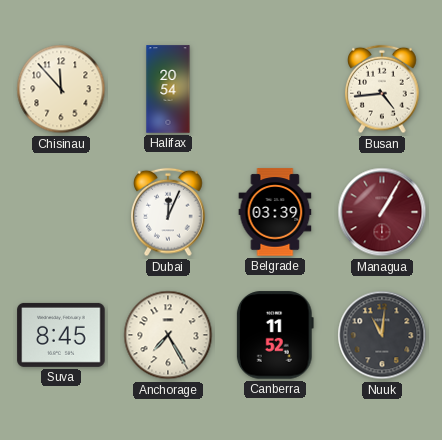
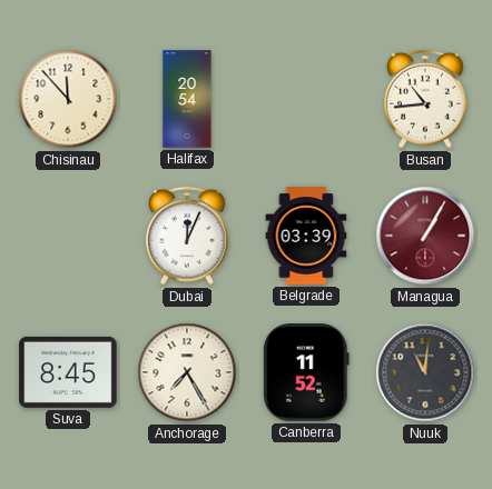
Busan: 4:44 -> 10:44
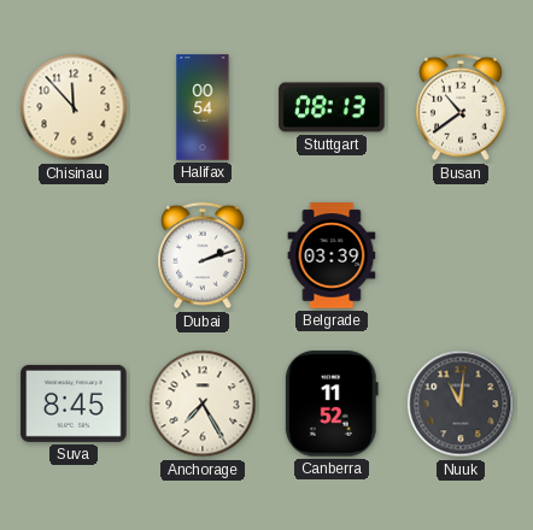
Halifax: 20:54 -> 00:54
Stuttgart: none -> 08:13
Busan: 10:44 -> 10:39
Dubai: 12:04 -> 2:12
Managua: 1:05 -> none
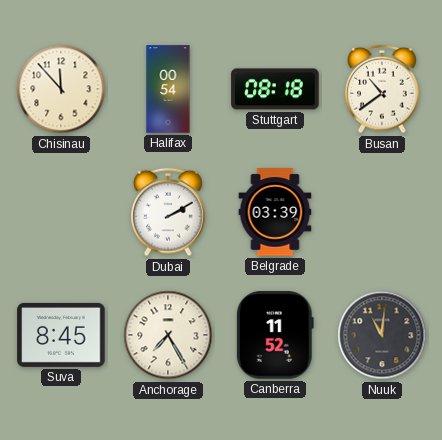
Stuttgart: 08:13 -> 08:18
Dubai: 2:12 -> 2:10
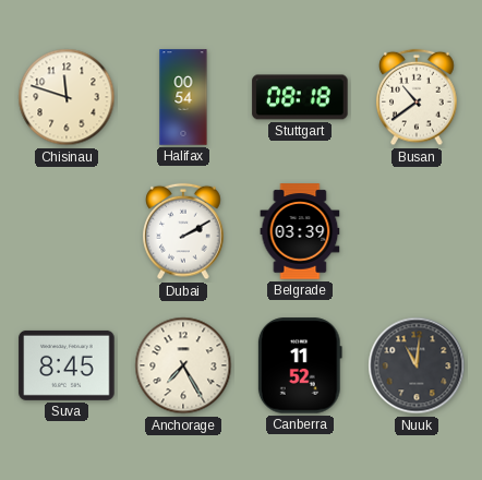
Chisinau: 11:53 -> 11:48
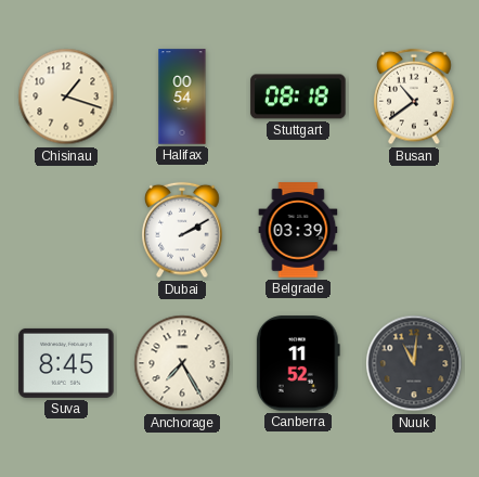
Chisinau: 11:48 -> 1:18
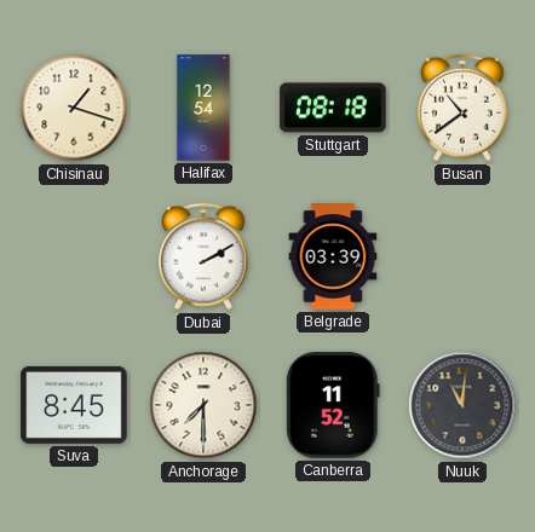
Halifax: 00:54 -> 12:54
Anchorage: 7:25 -> 7:30
